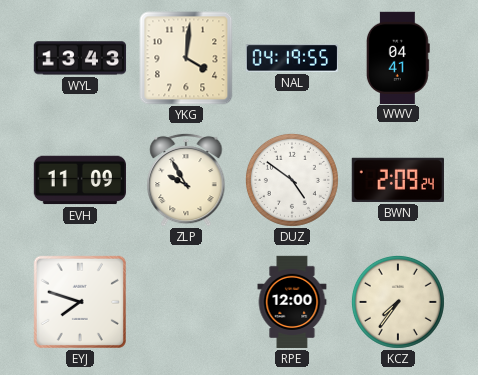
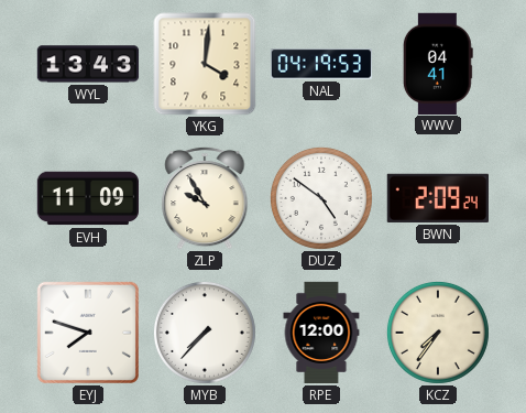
NAL: 04:19:55 -> 04:19:53
MYB: none -> 7:37
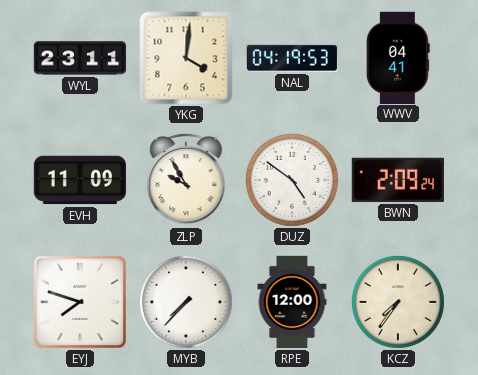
WYL: 13:43 -> 23:11
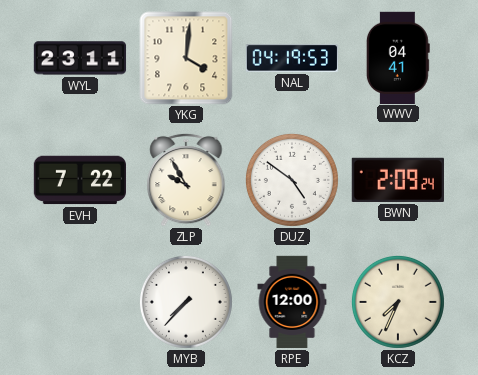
EVH: 11:09 -> 7:22
EYJ: 7:48 -> none
KCZ: 7:36 -> 7:34
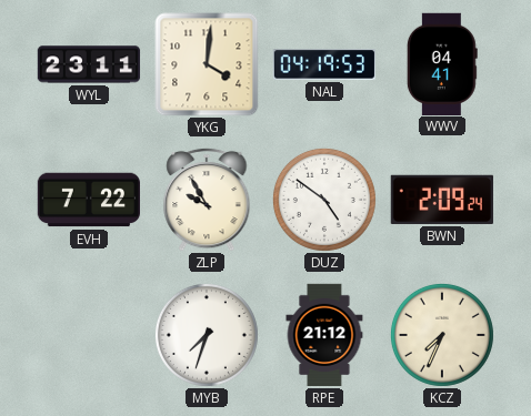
MYB: 7:37 -> 7:33
RPE: 12:00 -> 21:12
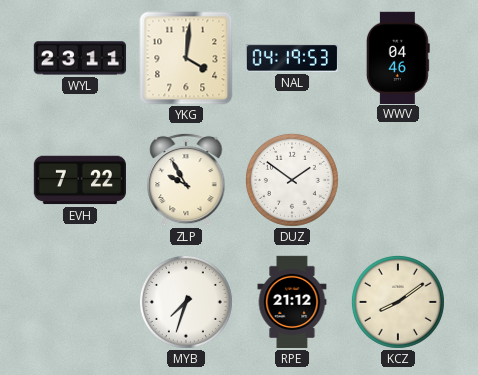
WWV: 04:41 -> 04:46
DUZ: 4:51 -> 1:51
BWN: 2:09 -> none
KCZ: 7:34 -> 8:09
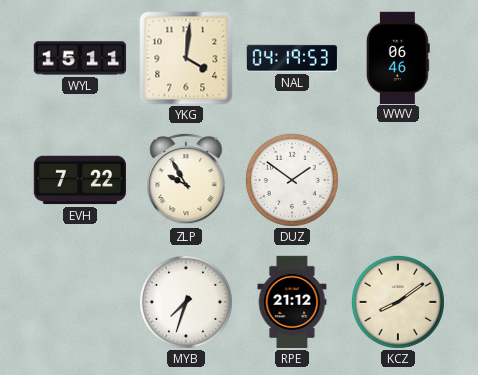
WYL: 23:11 -> 15:11
WWV: 04:46 -> 06:46
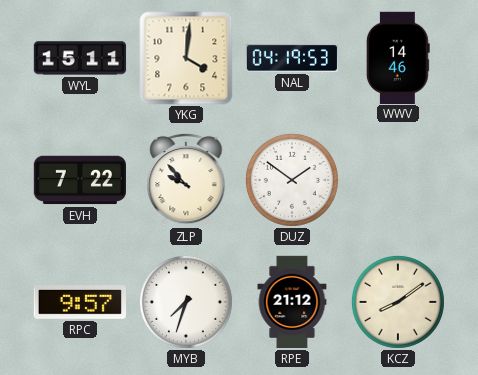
WWV: 06:46 -> 14:46
ZLP: 9:55 -> 9:53
RPC: none -> 9:57
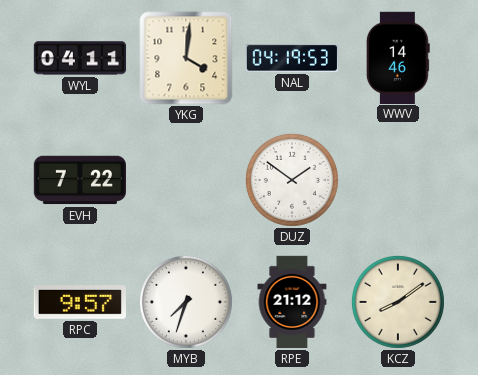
WYL: 15:11 -> 04:11
ZLP: 9:53 -> none
